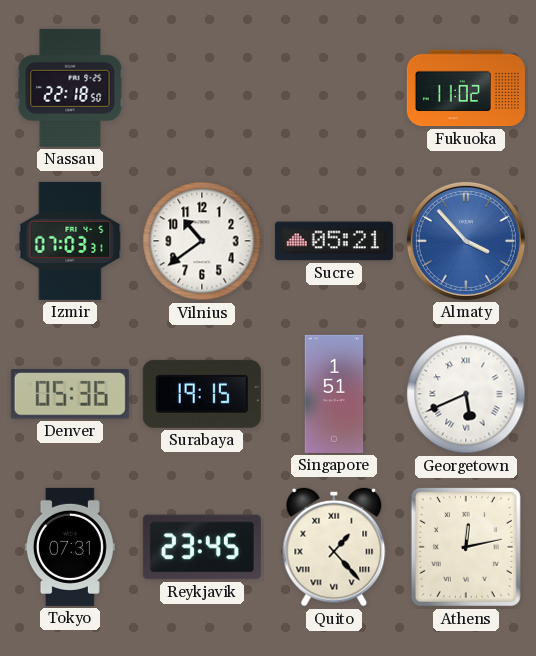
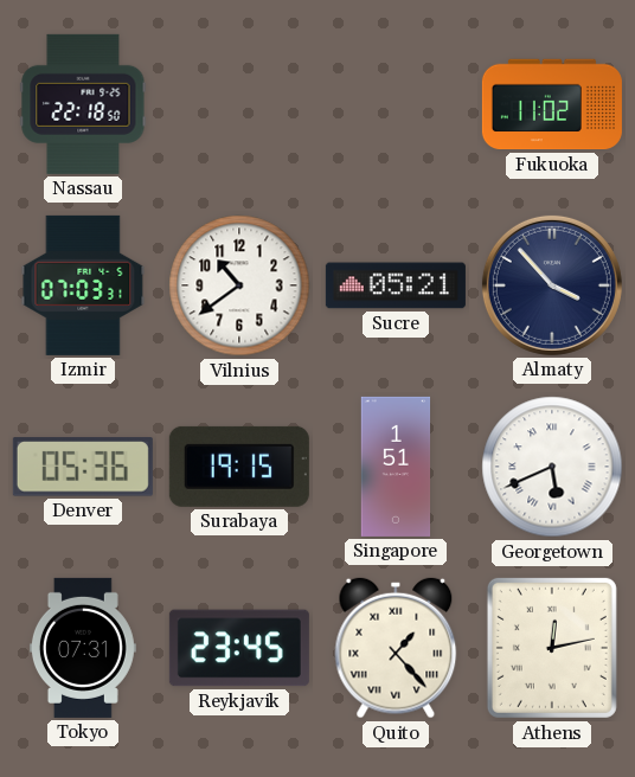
Almaty dial: blue -> navy
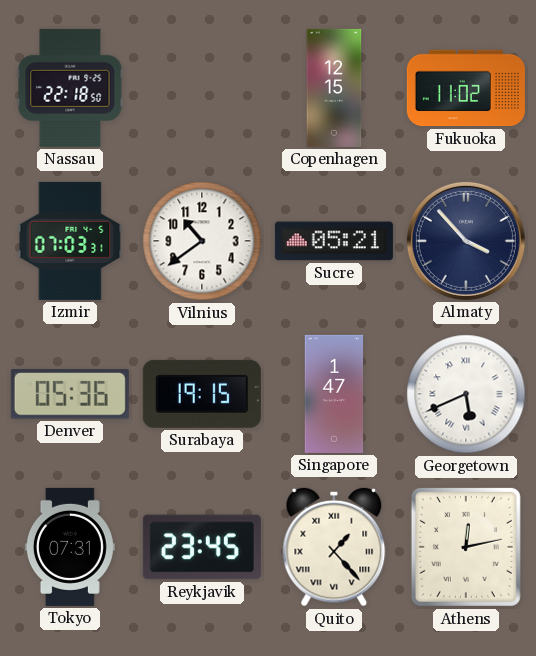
Copenhagen: none -> 12:15
Singapore: 1:51 -> 1:47
